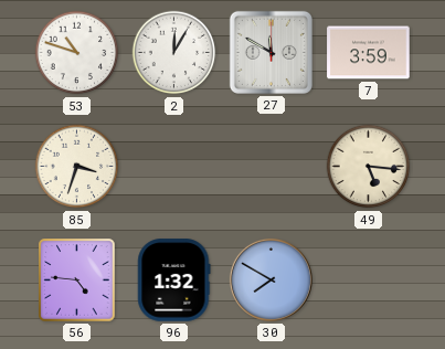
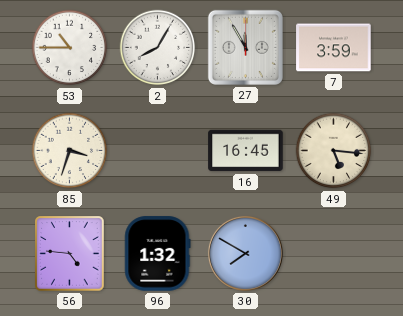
53: 10:48 -> 10:45
2: 12:05 -> 8:05
27: 11:50 -> 11:55
16: none -> 16:45
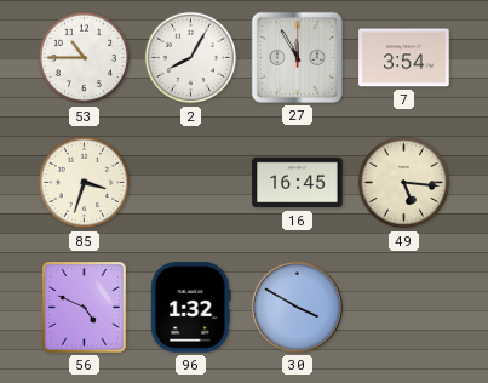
7: 3:59 -> 3:54
56: 4:46 -> 4:49
30: 7:50 -> 3:50
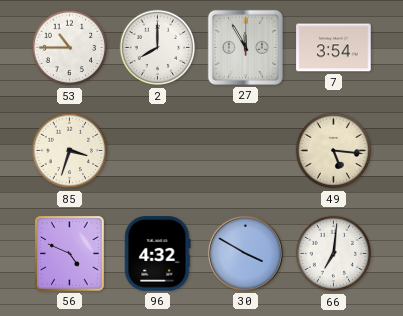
2: 8:05 -> 8:00
16: 16:45 -> none
96: 1:32 -> 4:32
66: none -> 7:01
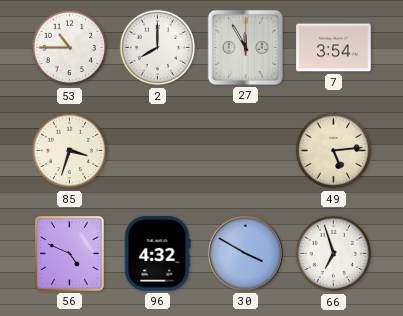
49: 5:16 -> 5:14
66: 7:01 -> 6:57
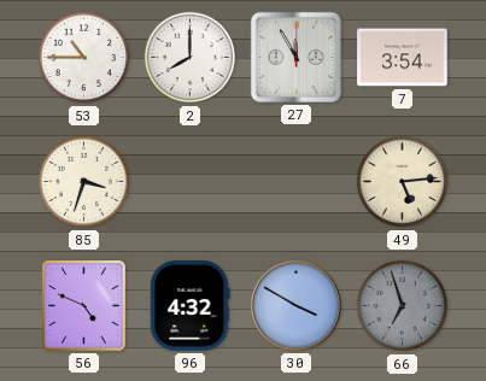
66 dial: white -> grey
